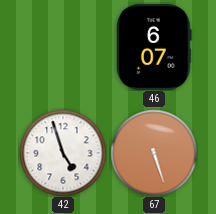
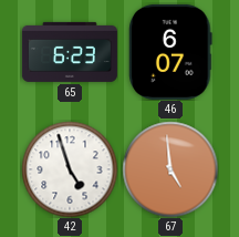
65: none -> 6:23
67: 5:27 -> 4:59
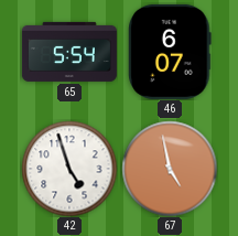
65: 6:23 -> 5:54
67: 4:59 -> 4:58
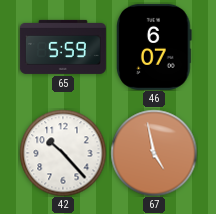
65: 5:54 -> 5:59
42: 4:57 -> 10:23
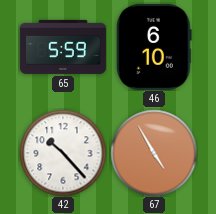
46: 6:07 -> 6:10
67: 4:58 -> 4:55
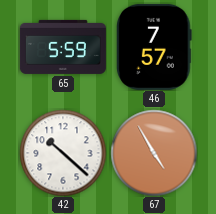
46: 6:10 -> 7:57
42: 10:23 -> 10:22
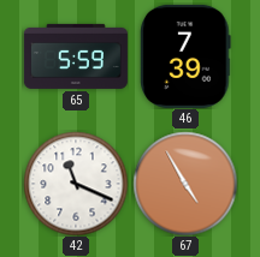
46: 7:57 -> 7:39
42: 10:22 -> 11:19
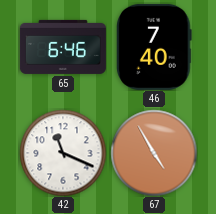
65: 5:59 -> 6:46
46: 7:39 -> 7:40
